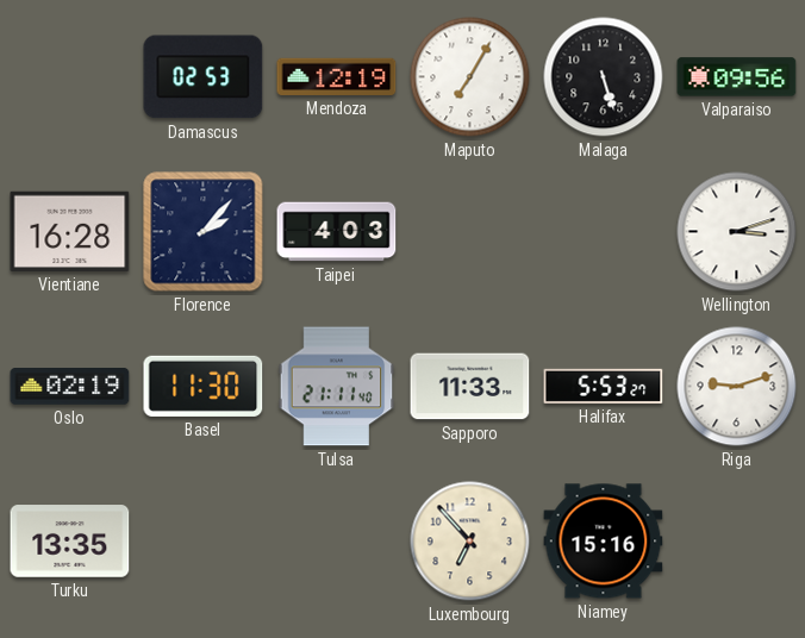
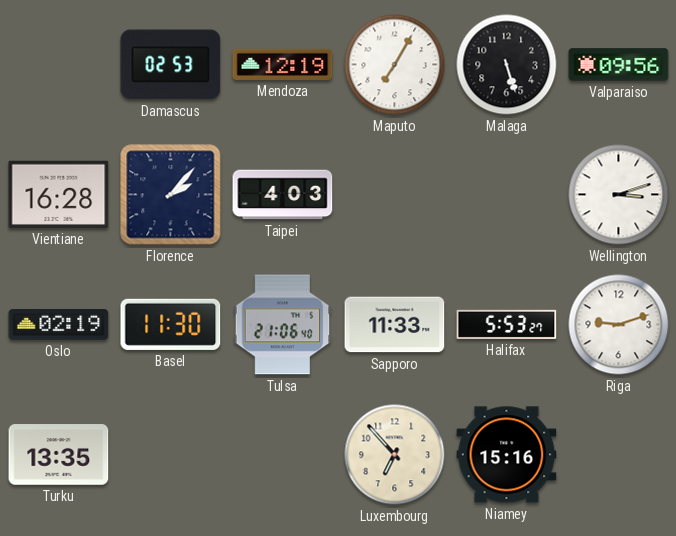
Tulsa: 21:11 -> 21:06
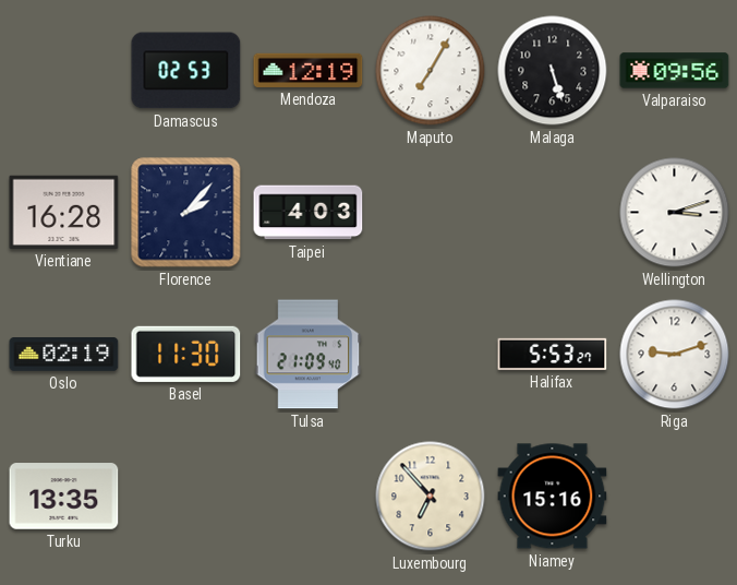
Tulsa: 21:06 -> 21:09
Sapporo: 11:33 -> none
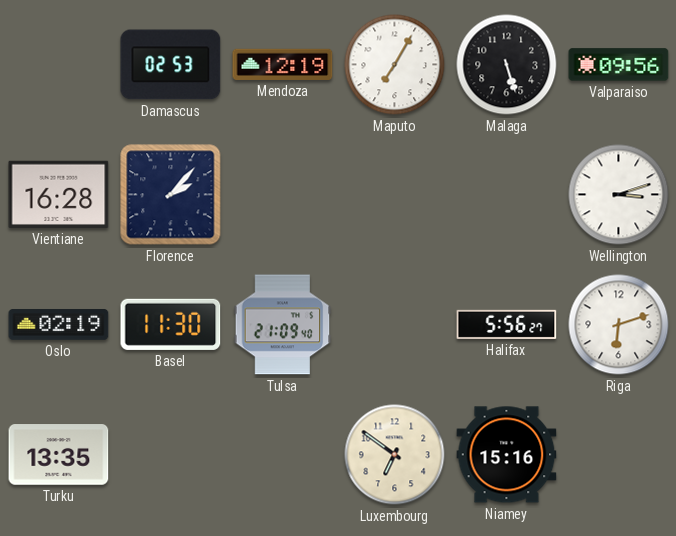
Taipei: 4:03 -> none
Halifax: 5:53 -> 5:56
Riga: 9:12 -> 6:12
Luxembourg: 6:53 -> 6:51
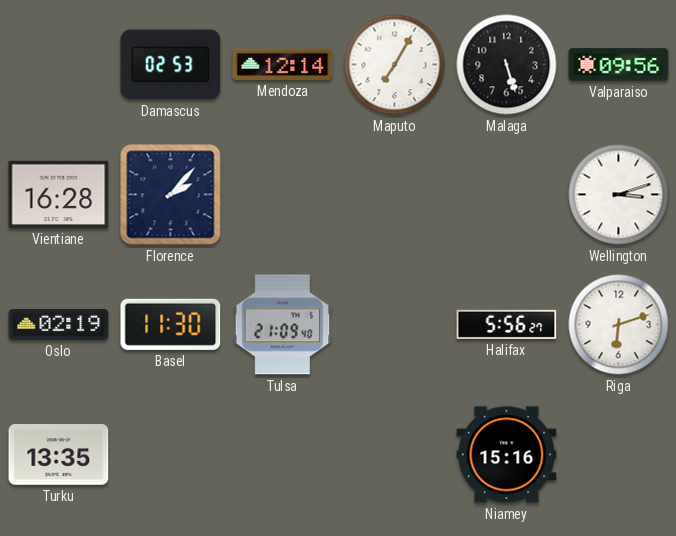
Mendoza: 12:19 -> 12:14
Luxembourg: 6:51 -> none
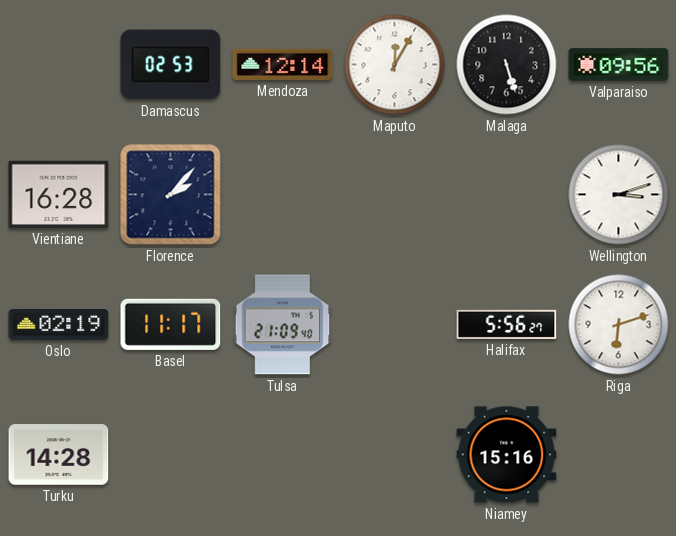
Maputo: 7:05 -> 12:05
Basel: 11:30 -> 11:17
Turku: 13:35 -> 14:28
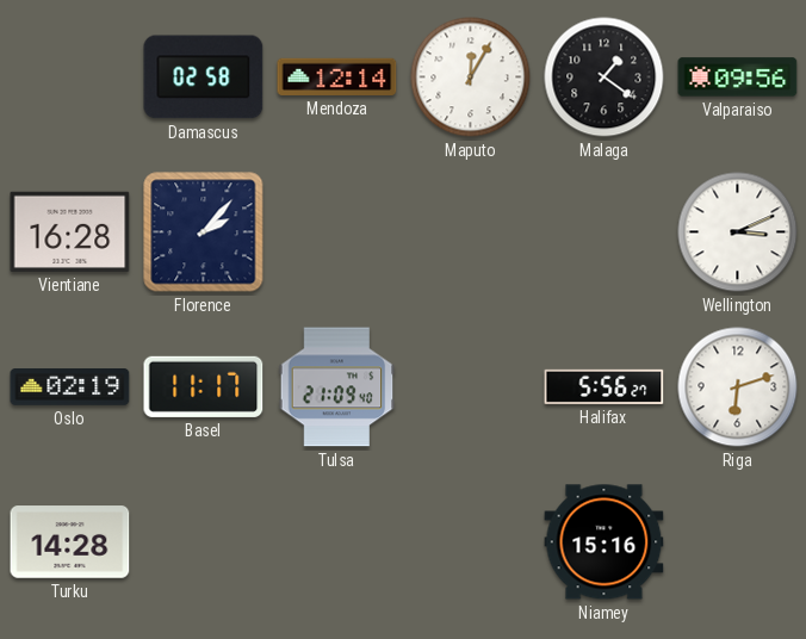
Damascus: 02:53 -> 02:58
Malaga: 5:27 -> 1:21
Wellington: 3:12 -> 3:11
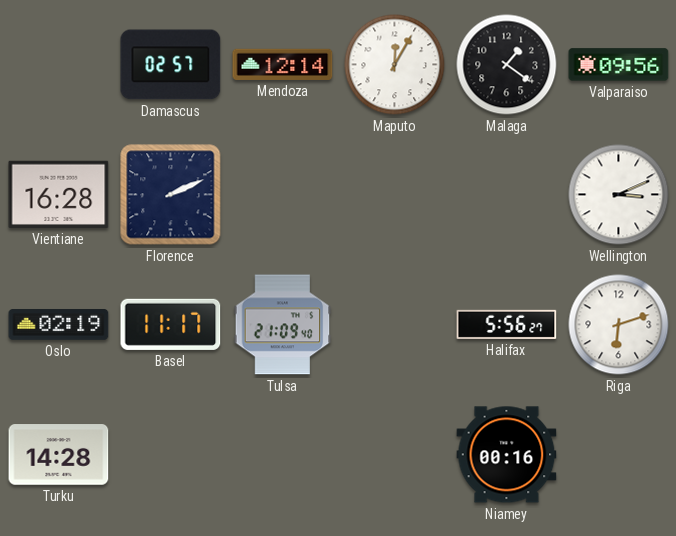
Damascus: 02:58 -> 02:57
Florence: 2:07 -> 2:11
Niamey: 15:16 -> 00:16
